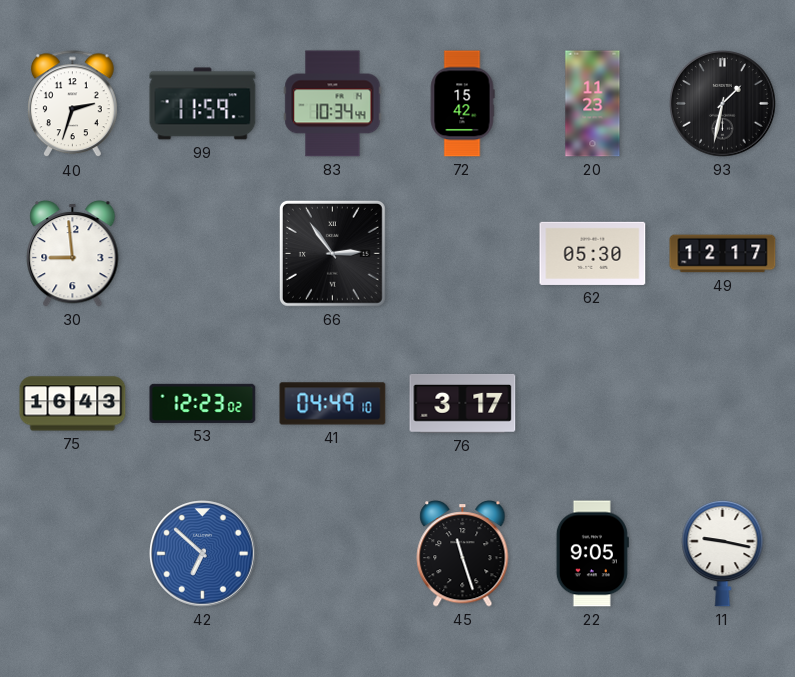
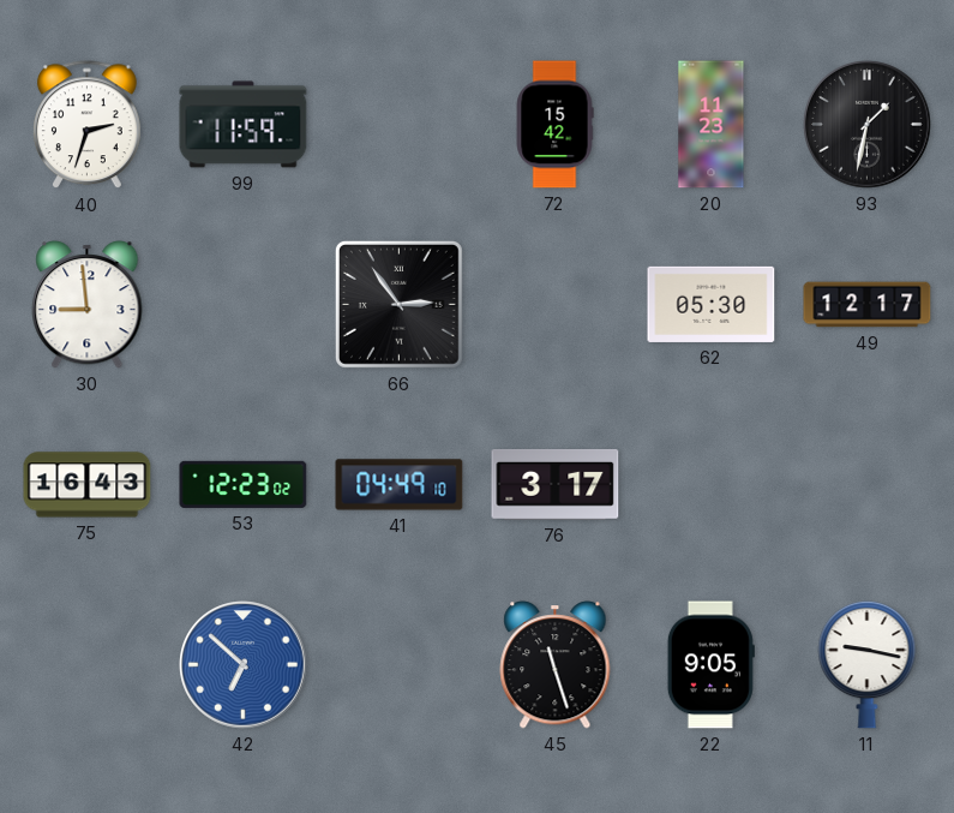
83: 10:34 -> none
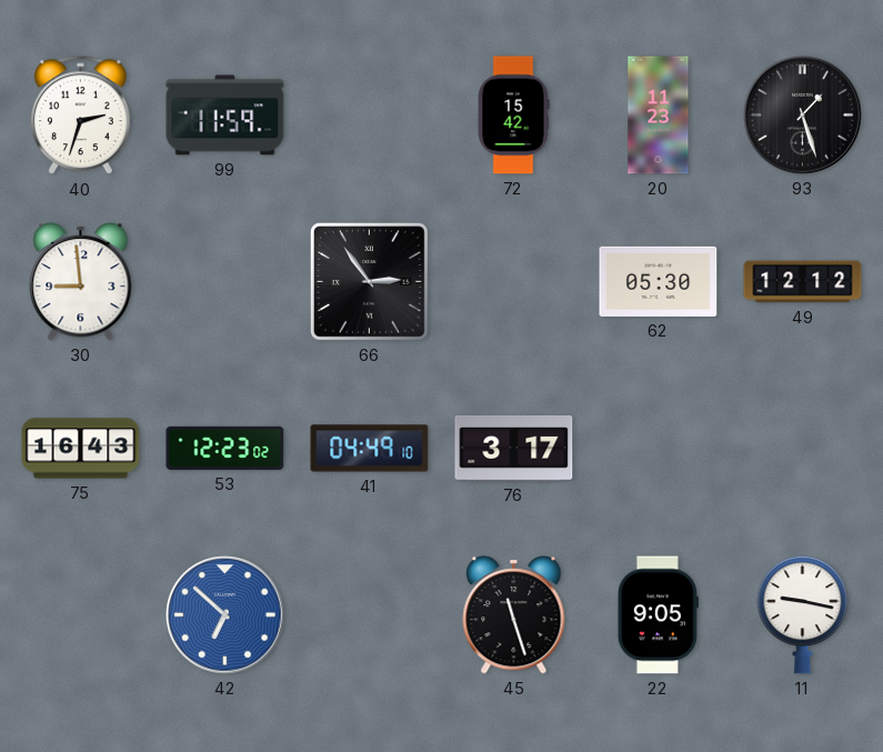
93: 1:32 -> 1:27
49: 12:17 -> 12:12
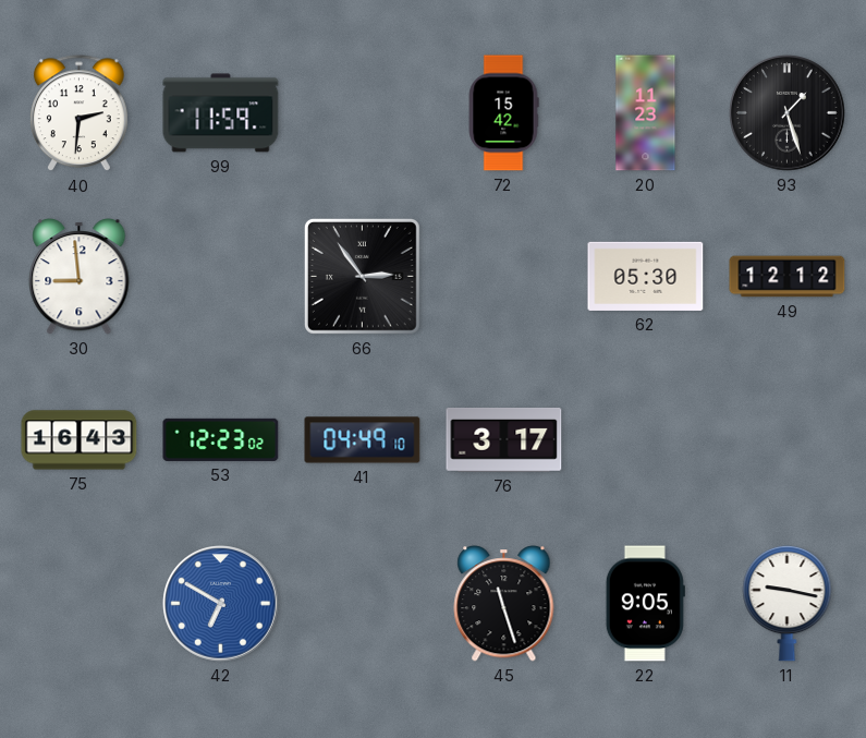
40: 2:33 -> 2:31
42: 6:52 -> 6:50
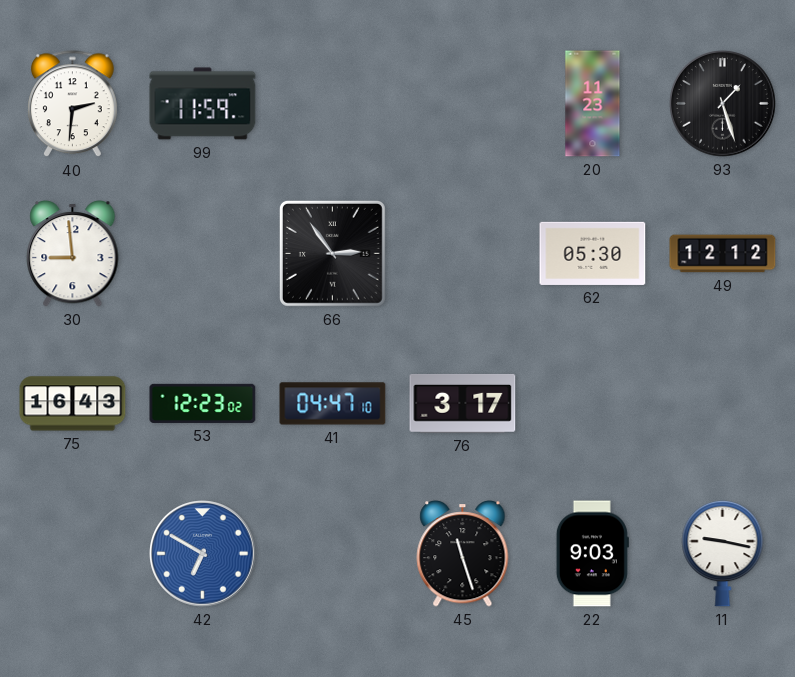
72: 15:42 -> none
41: 04:49 -> 04:47
22: 9:05 -> 9:03
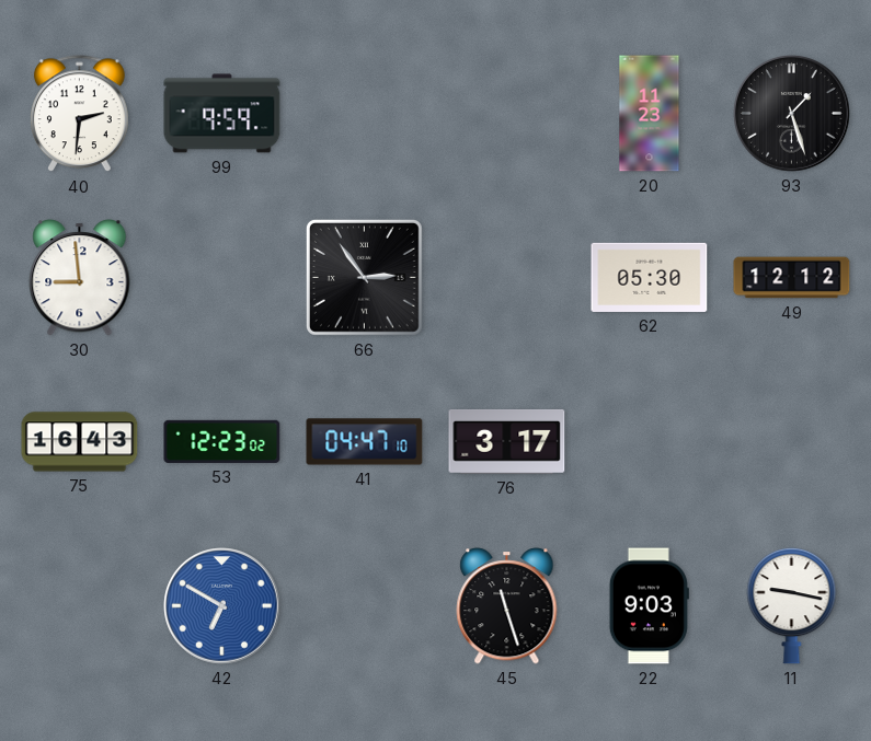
99: 11:59 -> 9:59
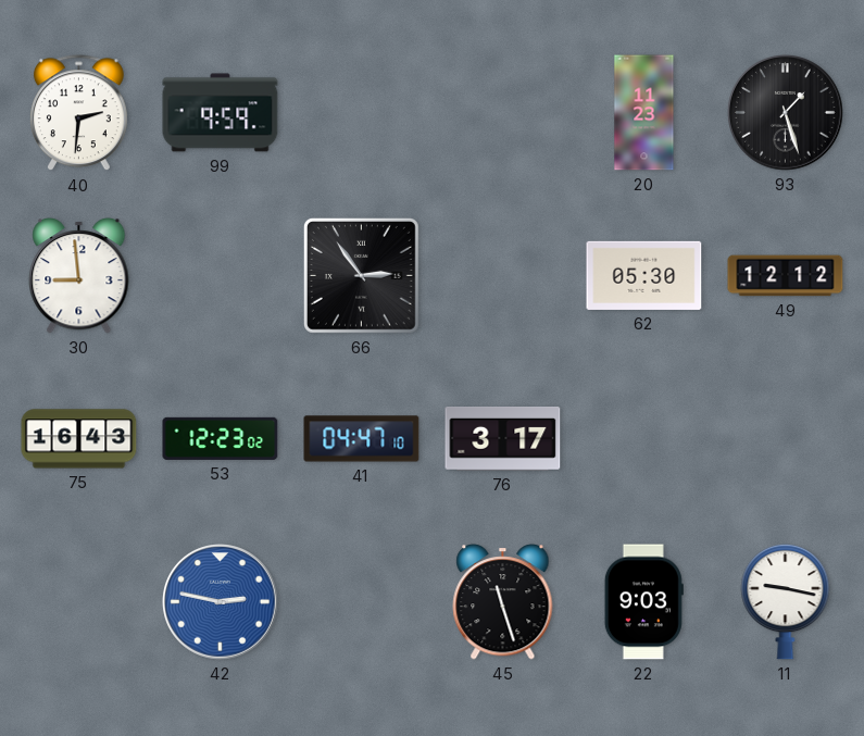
42: 6:50 -> 2:47
